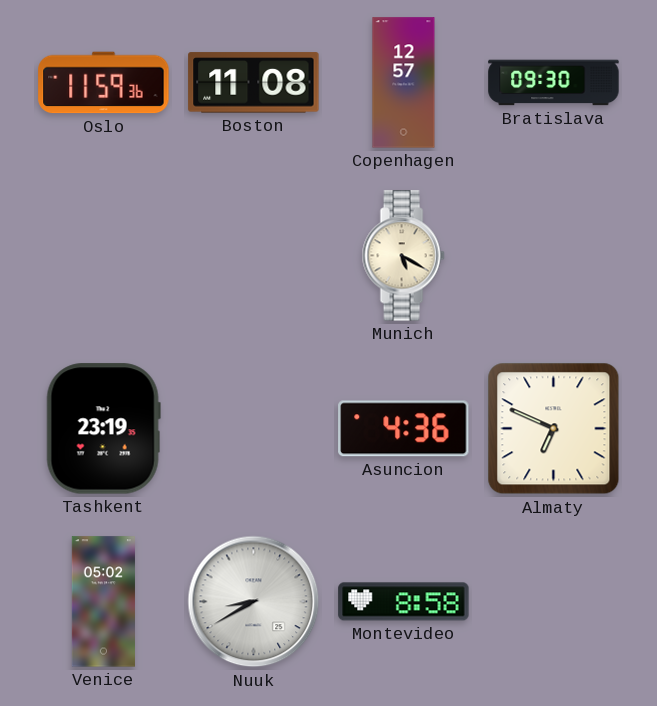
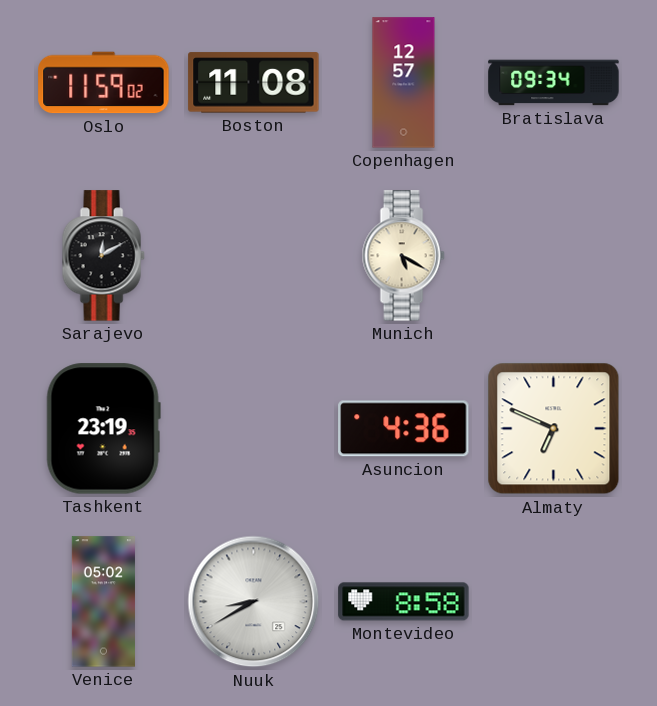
Oslo: 11:59:36 -> 11:59:02
Bratislava: 09:30 -> 09:34
Sarajevo: none -> 12:10
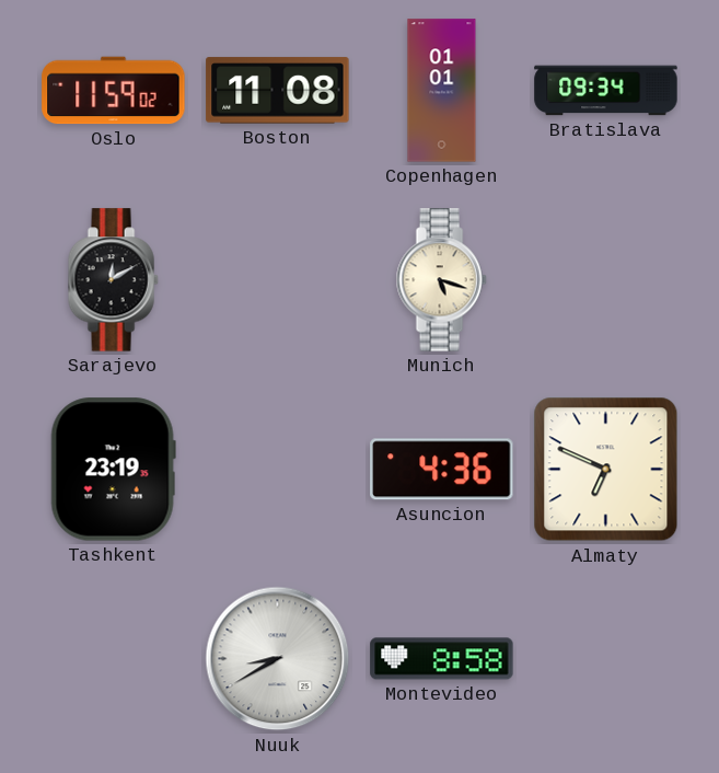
Copenhagen: 12:57 -> 01:01
Munich: 5:20 -> 5:18
Venice: 05:02 -> none
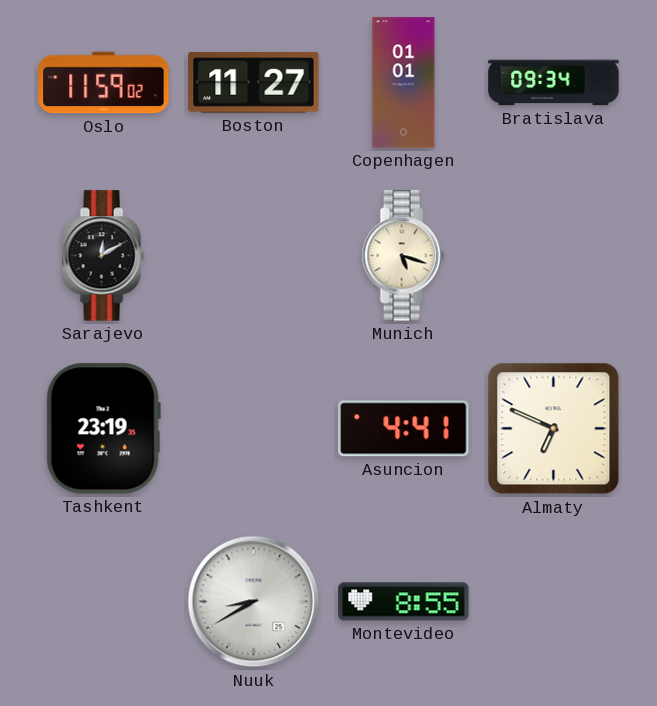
Boston: 11:08 -> 11:27
Asuncion: 4:36 -> 4:41
Montevideo: 8:58 -> 8:55
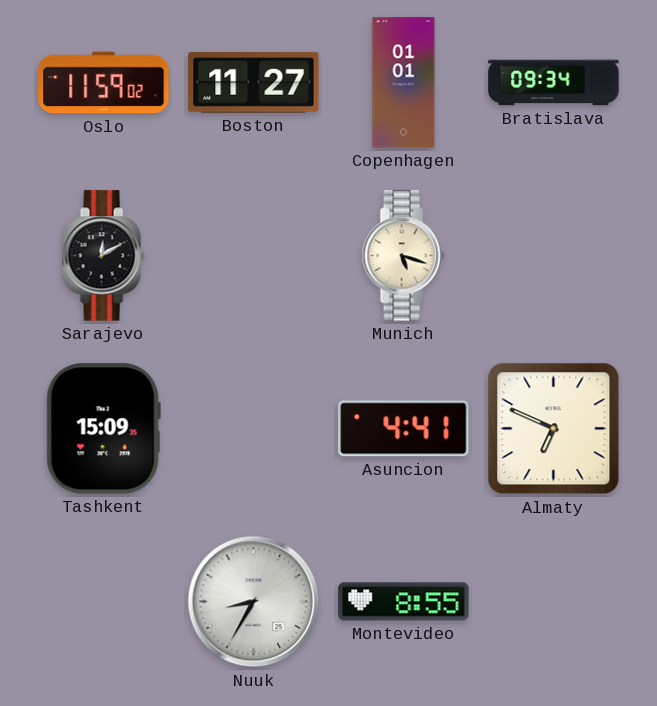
Tashkent: 23:19 -> 15:09
Nuuk: 8:40 -> 8:35
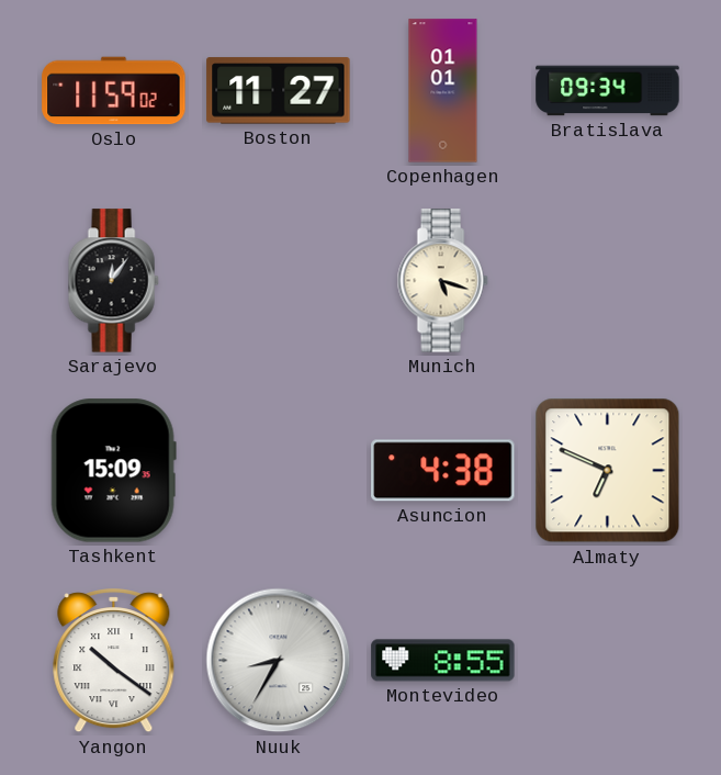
Sarajevo: 12:10 -> 12:06
Asuncion: 4:41 -> 4:38
Yangon: none -> 10:21
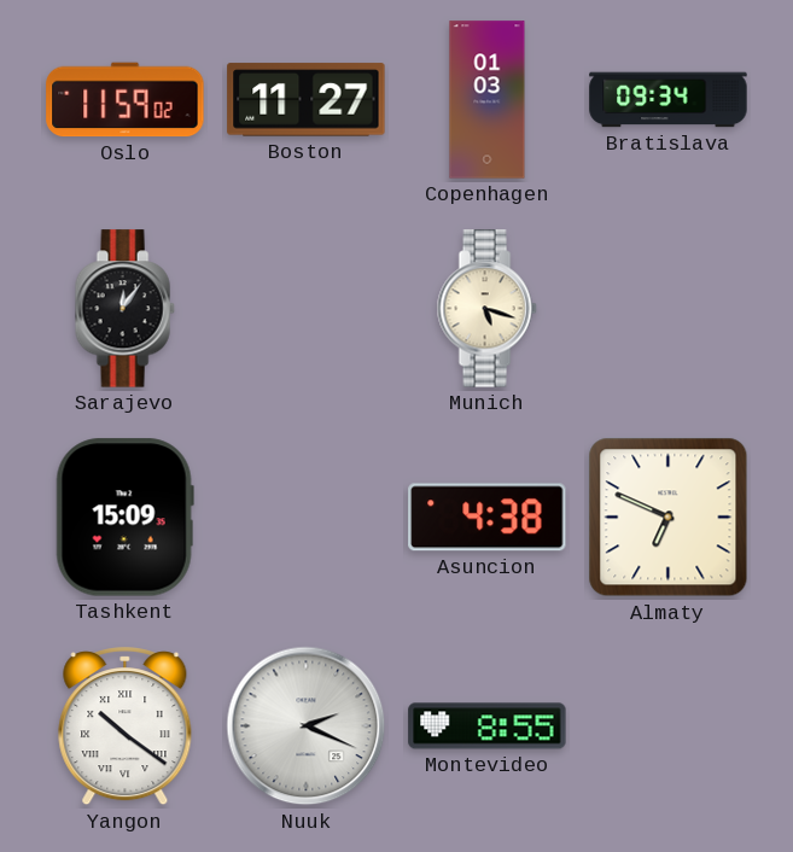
Copenhagen: 01:01 -> 01:03
Nuuk: 8:35 -> 2:19
